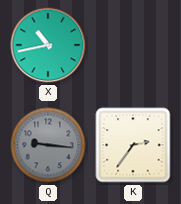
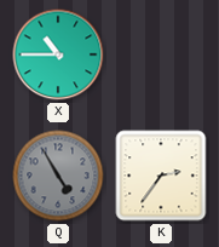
X: 10:43 -> 10:45
Q: 9:16 -> 4:55
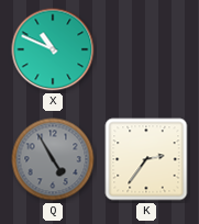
X: 10:45 -> 10:49
